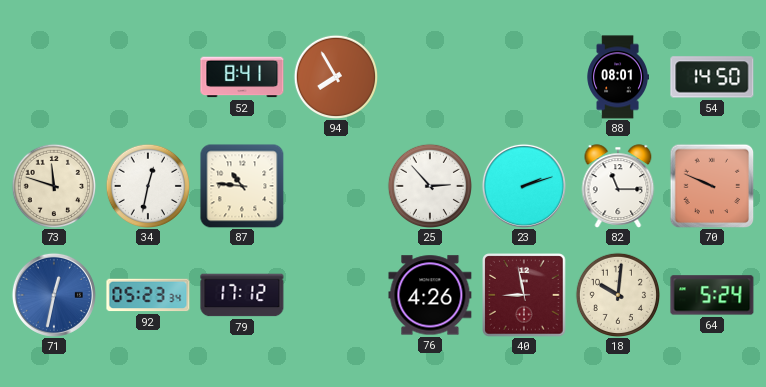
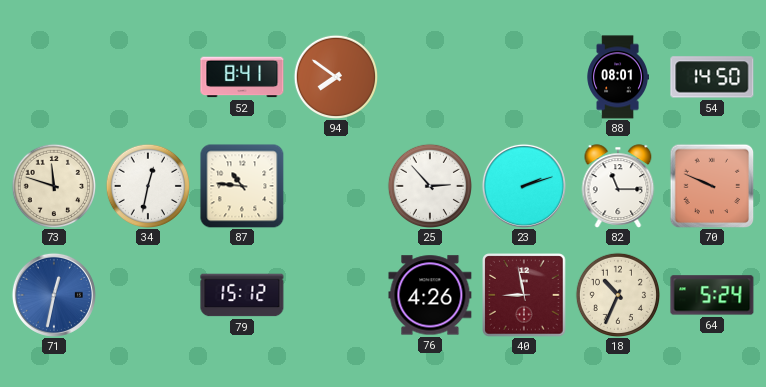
94: 7:55 -> 7:51
92: 05:23 -> none
79: 17:12 -> 15:12
18: 10:01 -> 10:34
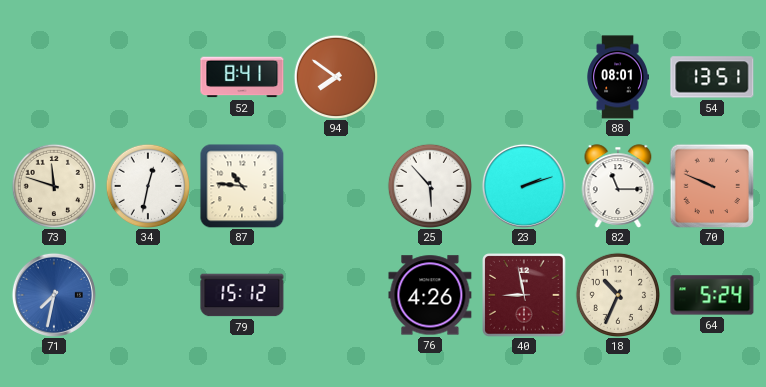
54: 14:50 -> 13:51
25: 2:53 -> 5:53
71: 12:32 -> 7:32
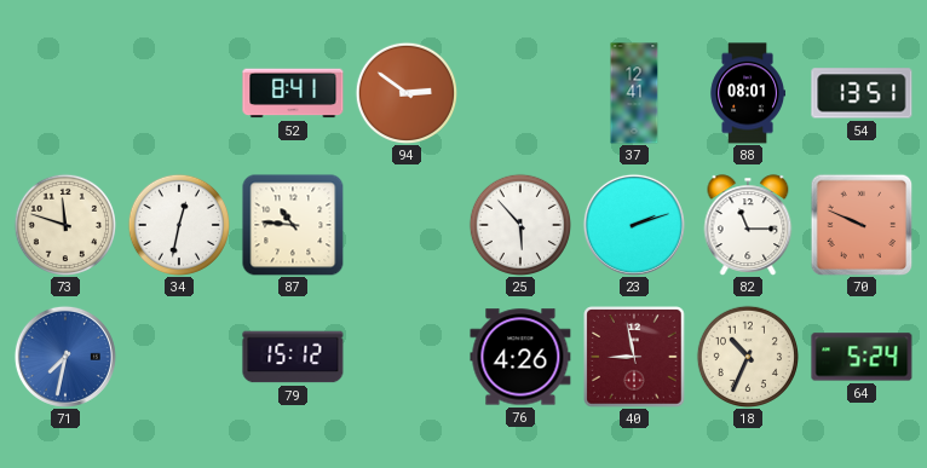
94: 7:51 -> 2:51
37: none -> 12:41
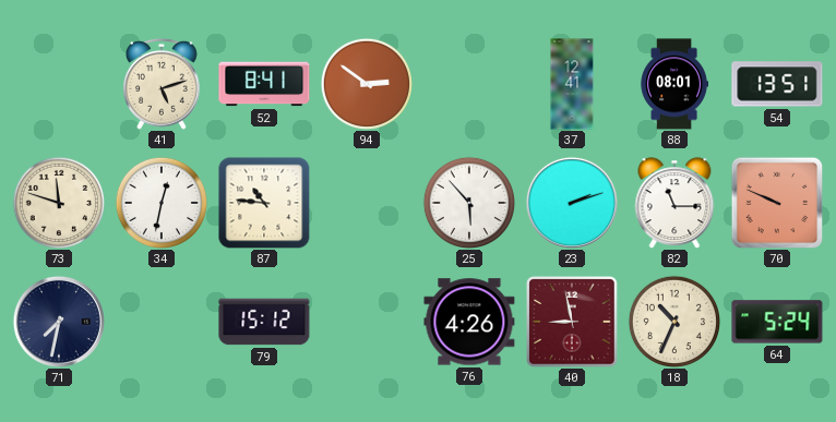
41: none -> 5:12
71 dial: blue -> navy
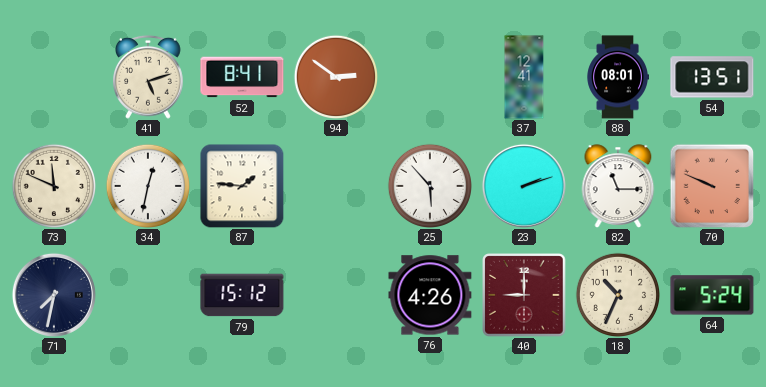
73: 11:48 -> 11:49
87: 10:46 -> 1:46
40: 8:58 -> 9:00
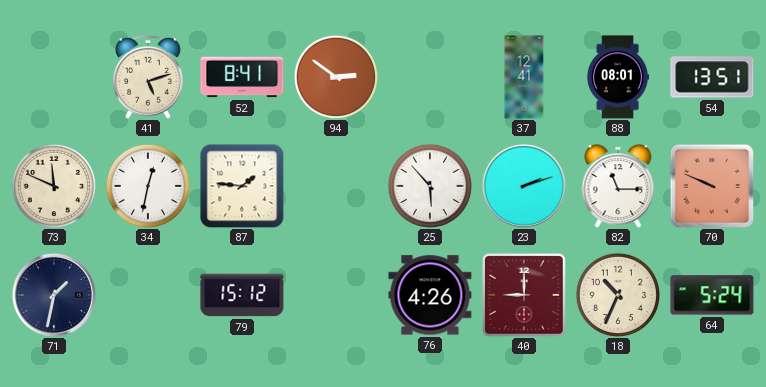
71: 7:32 -> 1:32
